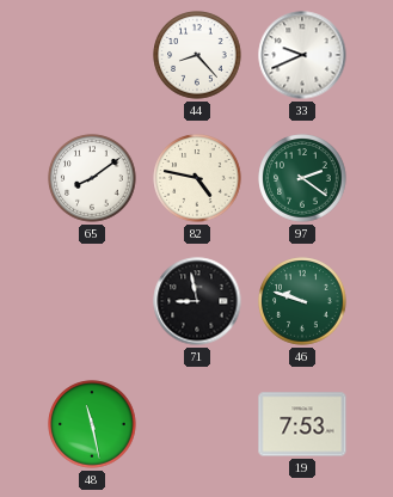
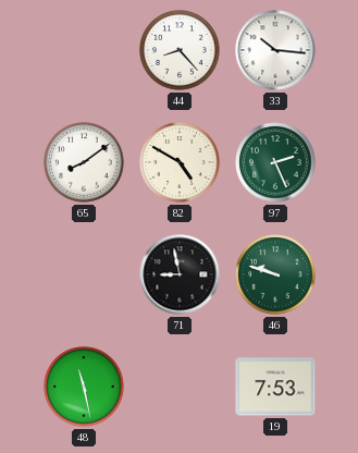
33: 9:41 -> 10:16
82: 4:47 -> 4:50
97: 2:21 -> 2:26
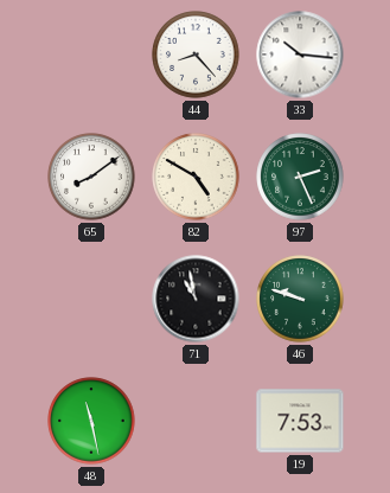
71: 8:58 -> 10:58
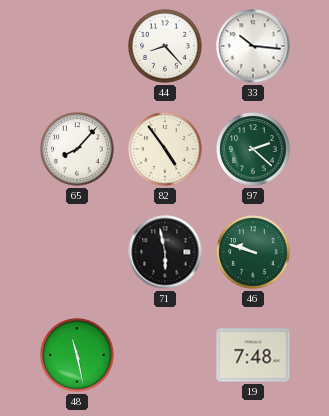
65: 8:09 -> 8:07
82: 4:50 -> 4:54
97: 2:26 -> 2:22
71: 10:58 -> 5:58
19: 7:53 -> 7:48
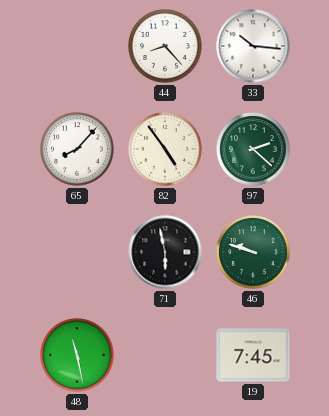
19: 7:48 -> 7:45
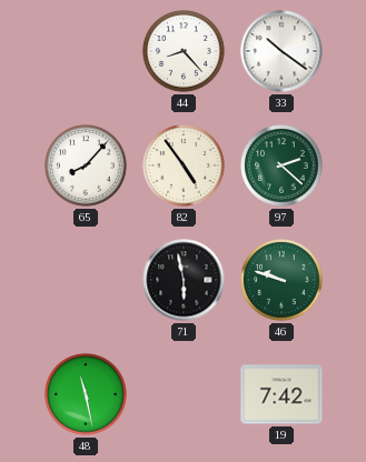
33: 10:16 -> 10:21
19: 7:45 -> 7:42
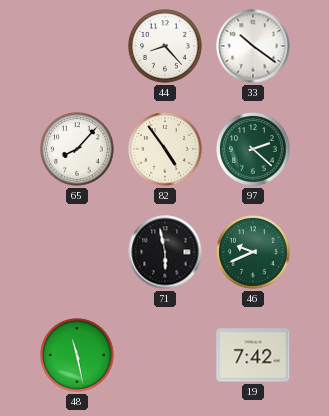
46: 9:48 -> 9:41
